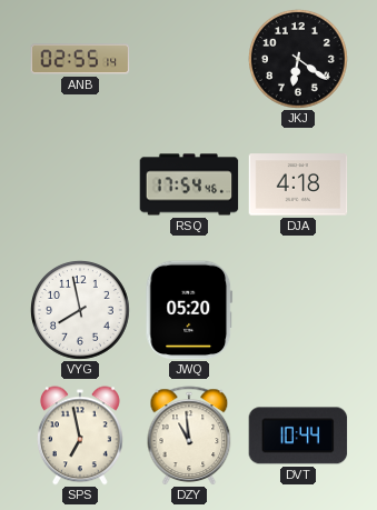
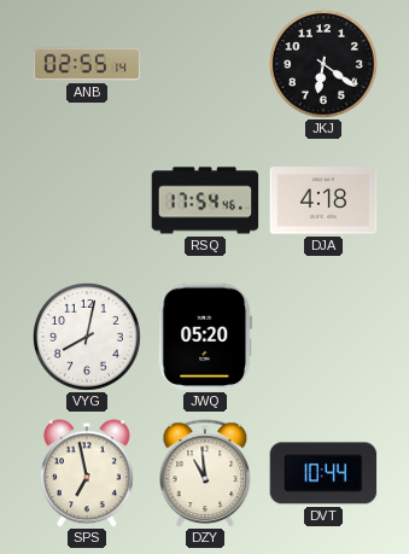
VYG: 7:58 -> 8:02
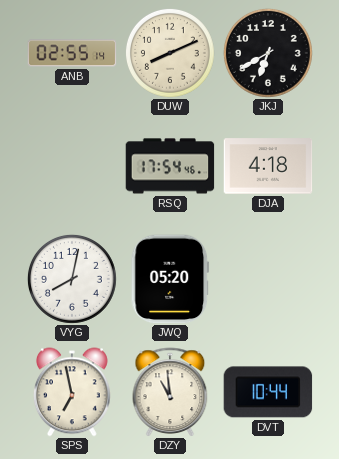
DUW: none -> 8:11
JKJ: 6:21 -> 6:40
